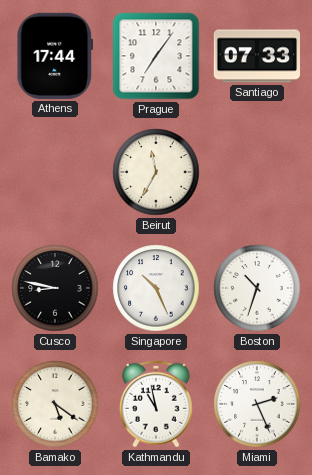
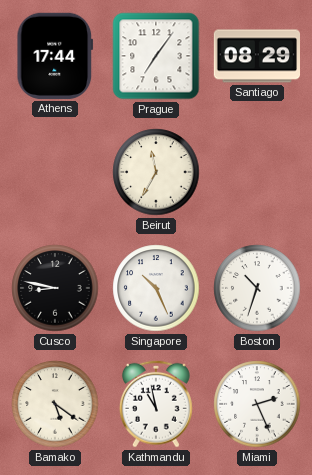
Santiago: 07:33 -> 08:29
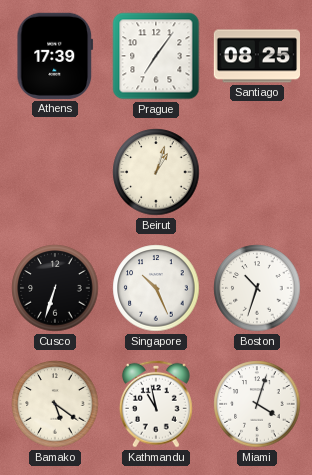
Athens: 17:44 -> 17:39
Santiago: 08:29 -> 08:25
Beirut: 11:35 -> 1:03
Cusco: 8:47 -> 6:33
Miami: 2:26 -> 4:03
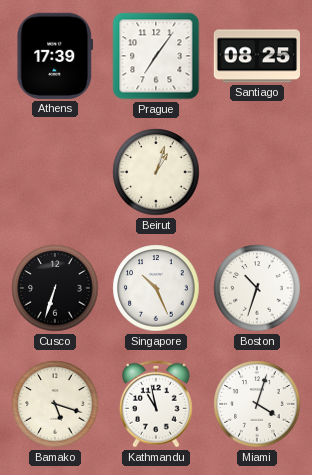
Bamako: 5:21 -> 5:18
